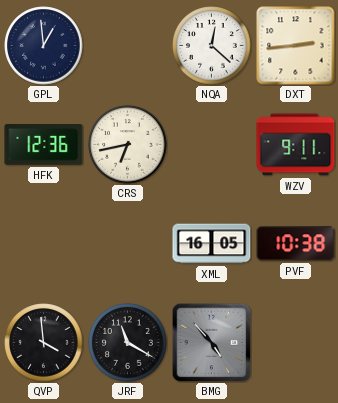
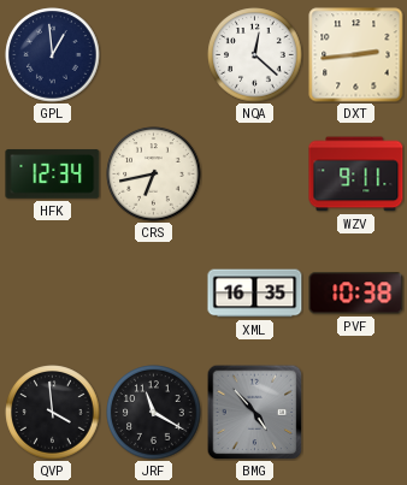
HFK: 12:36 -> 12:34
XML: 16:05 -> 16:35
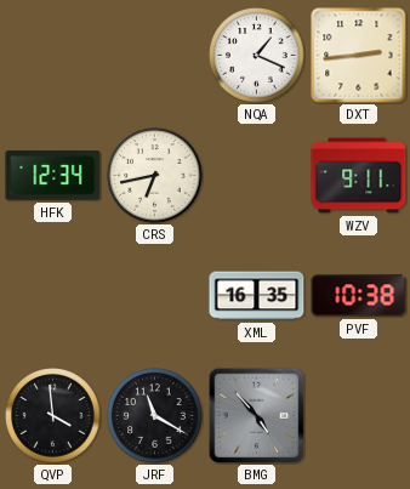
GPL: 12:59 -> none
NQA: 12:22 -> 1:19
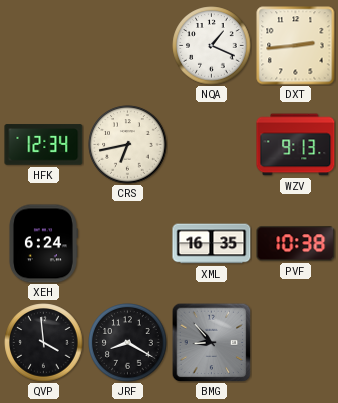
WZV: 9:11 -> 9:13
XEH: none -> 6:24
JRF: 11:20 -> 8:20
BMG: 4:53 -> 8:53
